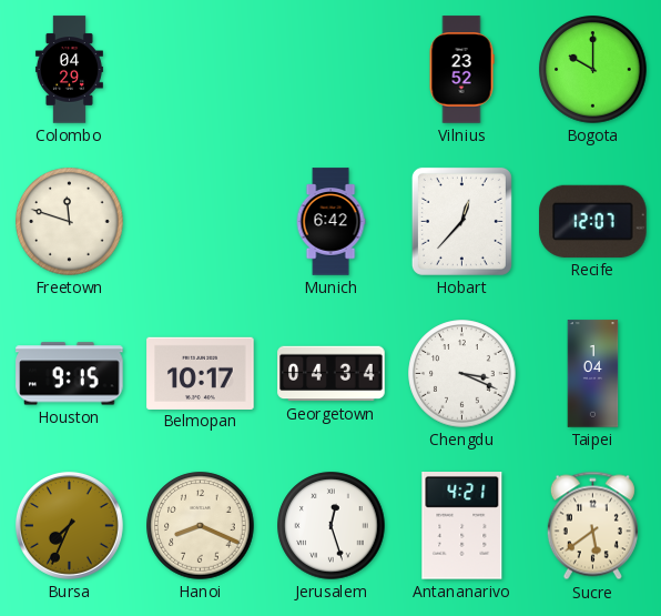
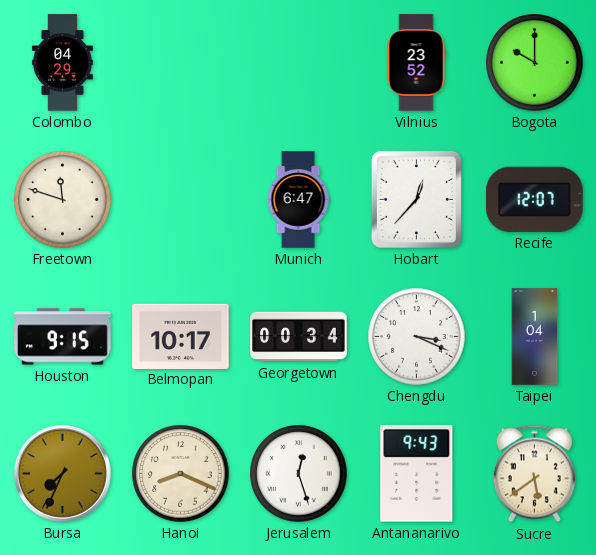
Munich: 6:42 -> 6:47
Georgetown: 04:34 -> 00:34
Antananarivo: 4:21 -> 9:43
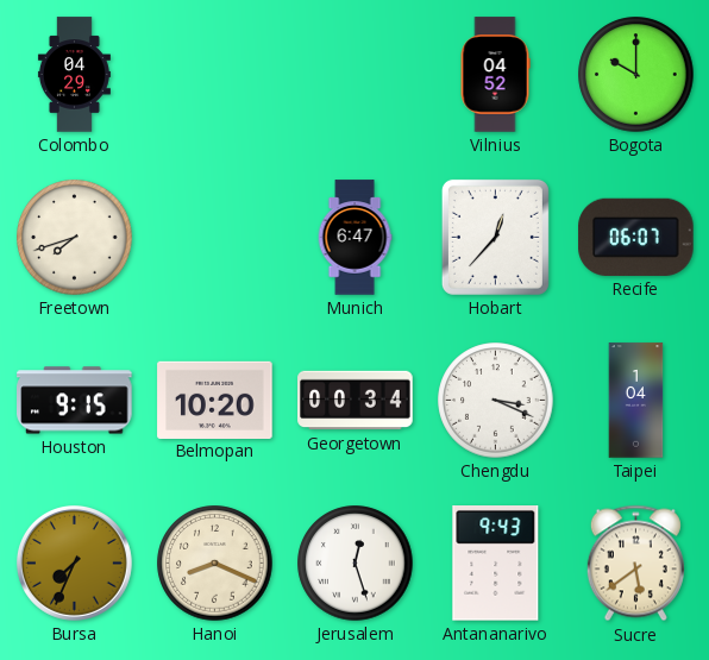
Vilnius: 23:52 -> 04:52
Freetown: 11:48 -> 7:42
Recife: 12:07 -> 06:07
Belmopan: 10:17 -> 10:20
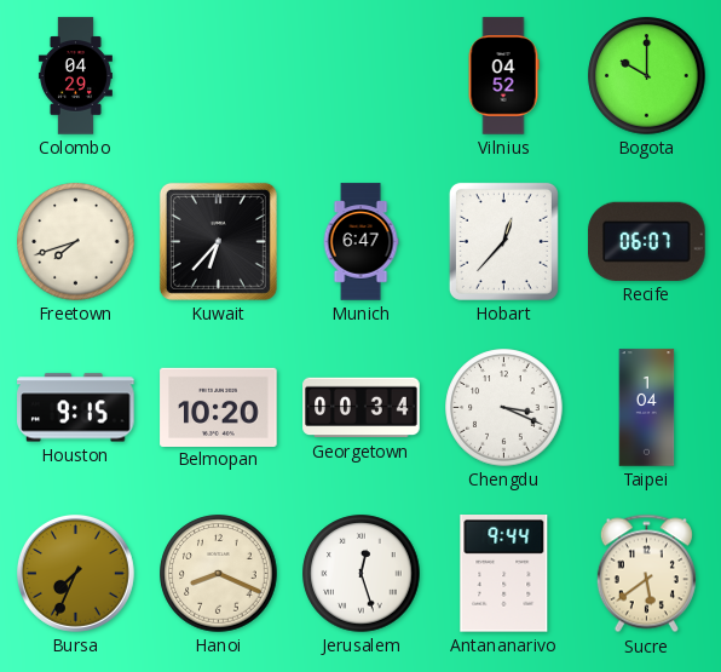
Kuwait: none -> 6:37
Antananarivo: 9:43 -> 9:44
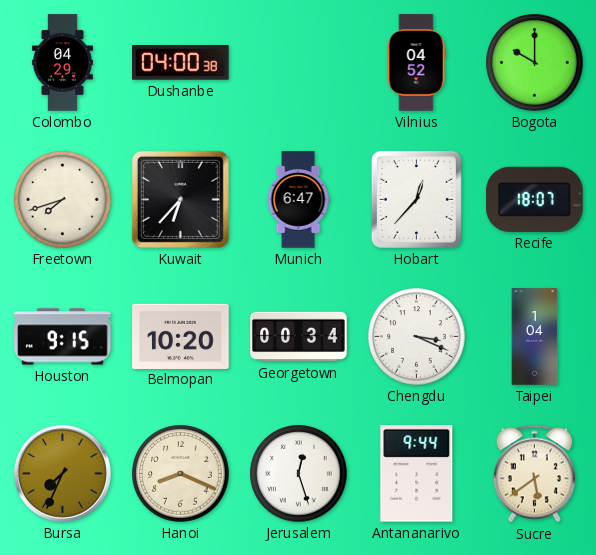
Dushanbe: none -> 04:00
Recife: 06:07 -> 18:07
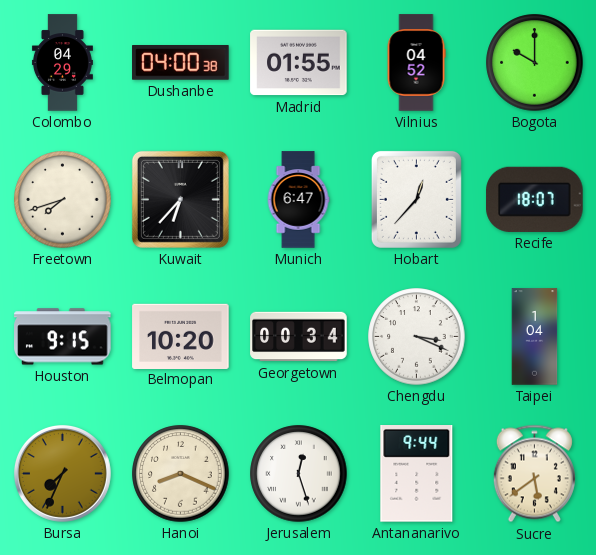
Madrid: none -> 01:55
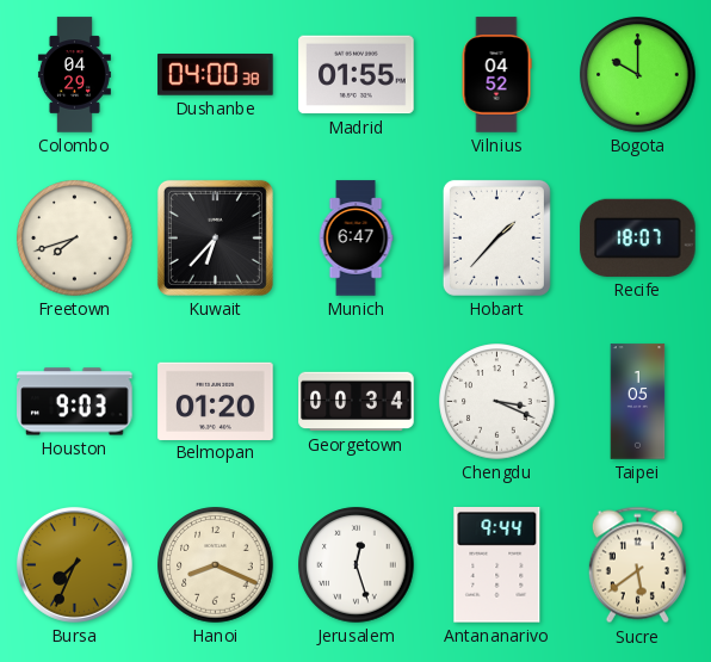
Hobart: 12:37 -> 1:37
Houston: 9:15 -> 9:03
Belmopan: 10:20 -> 01:20
Taipei: 1:04 -> 1:05
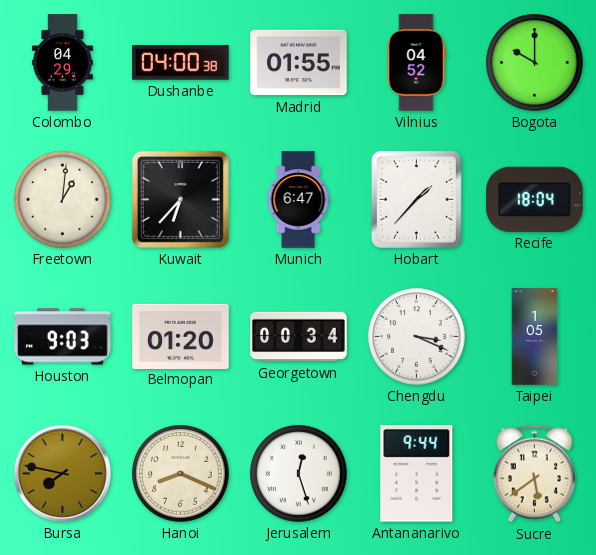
Freetown: 7:42 -> 1:01
Recife: 18:07 -> 18:04
Bursa: 7:34 -> 7:47
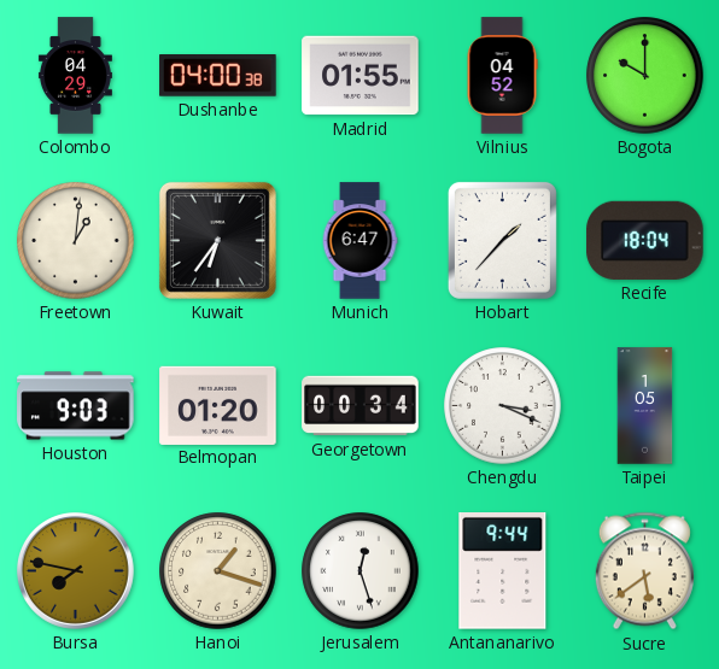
Kuwait: 6:37 -> 6:36
Hanoi: 8:19 -> 1:18
